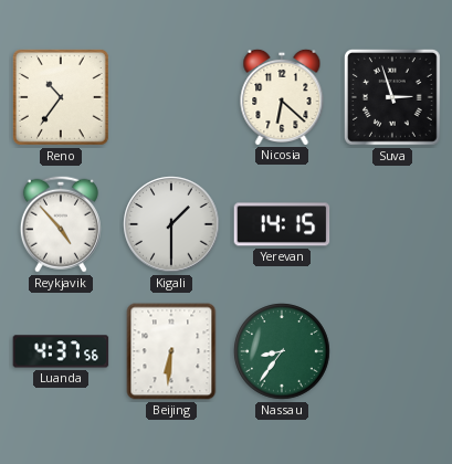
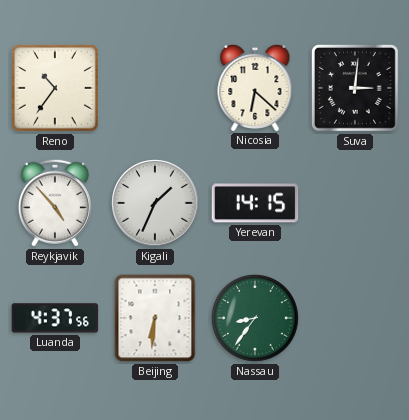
Suva: 2:57 -> 3:01
Kigali: 1:30 -> 1:34
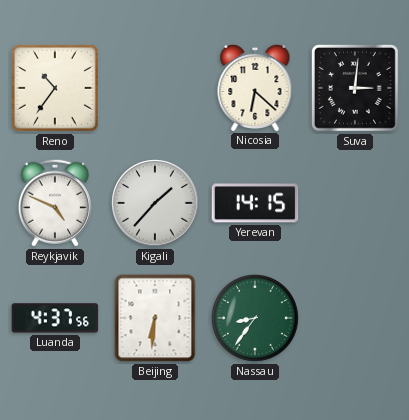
Reykjavik: 4:53 -> 4:49
Kigali: 1:34 -> 1:37
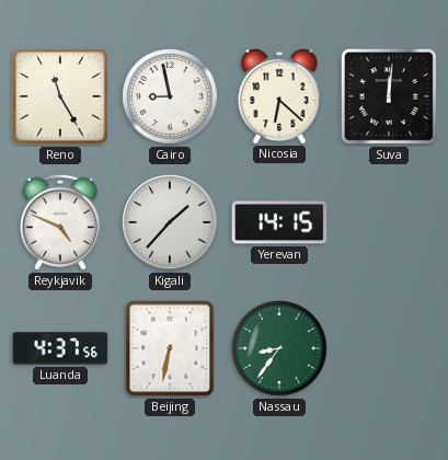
Reno: 10:36 -> 11:25
Cairo: none -> 8:58
Suva: 3:01 -> 12:01
Beijing: 6:31 -> 6:32
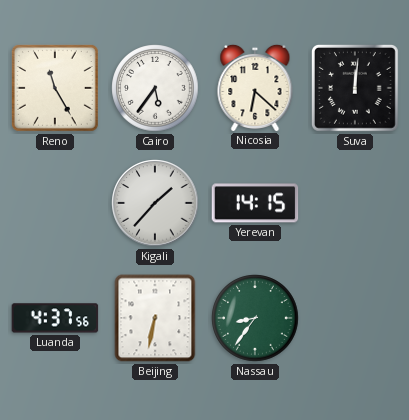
Cairo: 8:58 -> 5:36
Reykjavik: 4:49 -> none
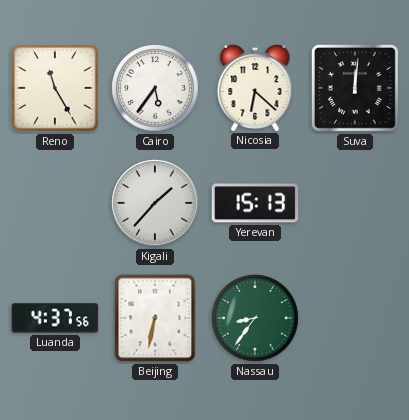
Yerevan: 14:15 -> 15:13
